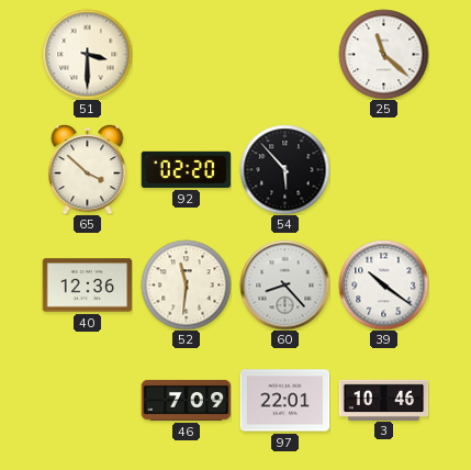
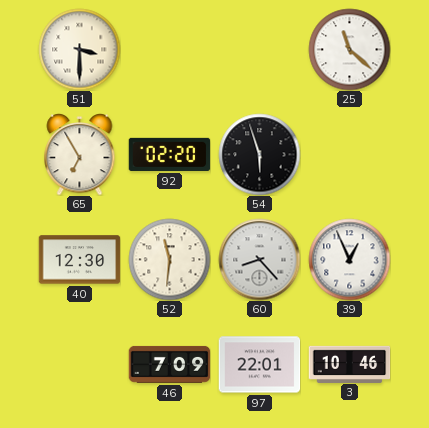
65: 3:52 -> 6:55
54: 5:53 -> 5:57
40: 12:36 -> 12:30
39: 10:21 -> 12:56
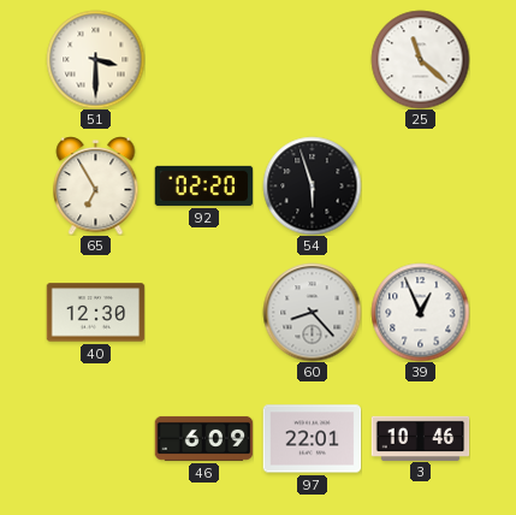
52: 11:31 -> none
46: 7:09 -> 6:09
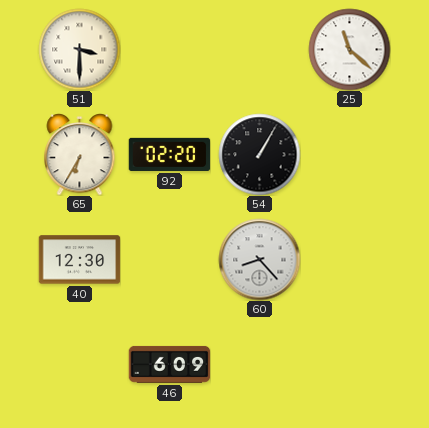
65: 6:55 -> 6:35
54: 5:57 -> 1:05
39: 12:56 -> none
97: 22:01 -> none
3: 10:46 -> none
